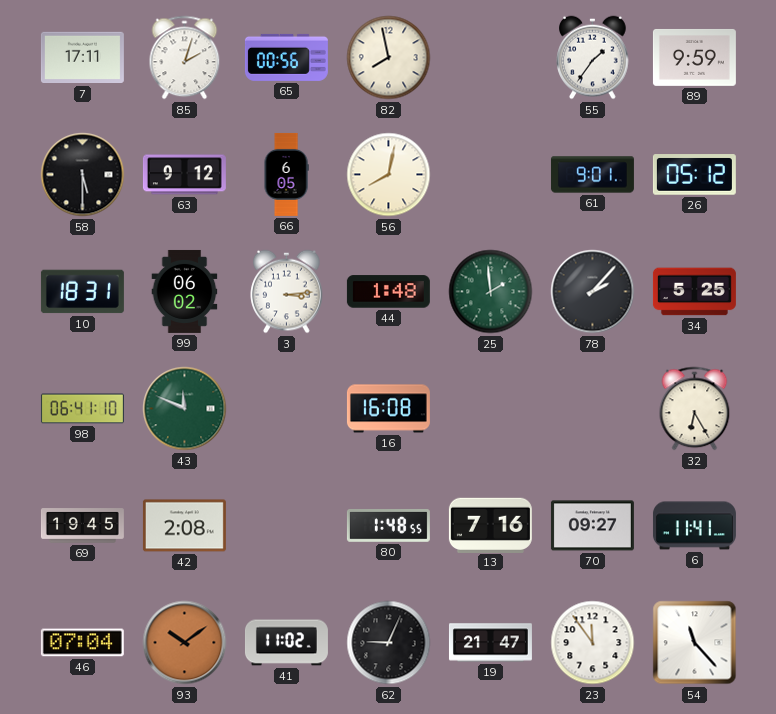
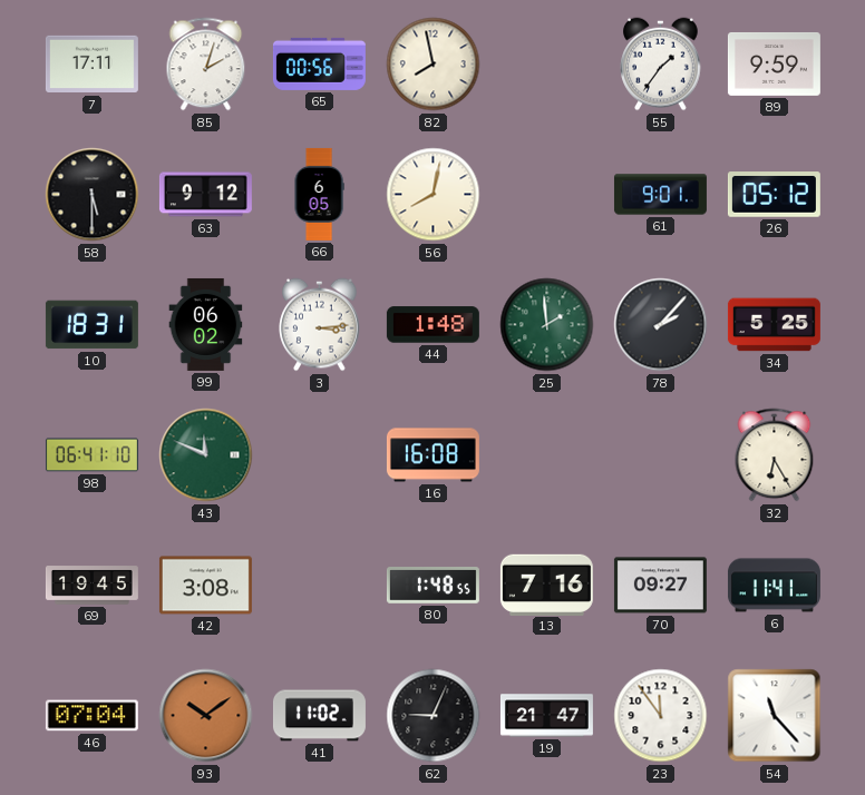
42: 2:08 -> 3:08
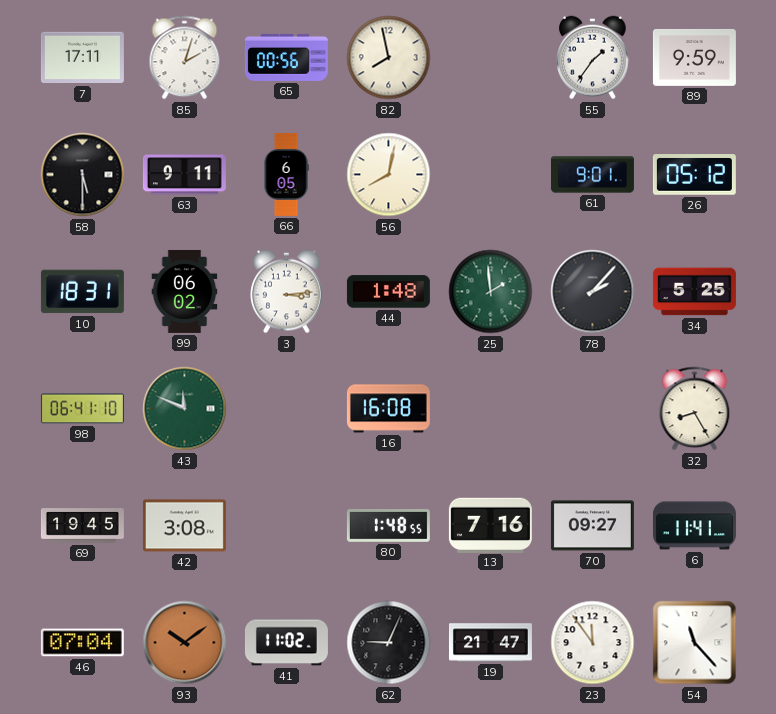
63: 9:12 -> 9:11
32: 6:25 -> 8:25
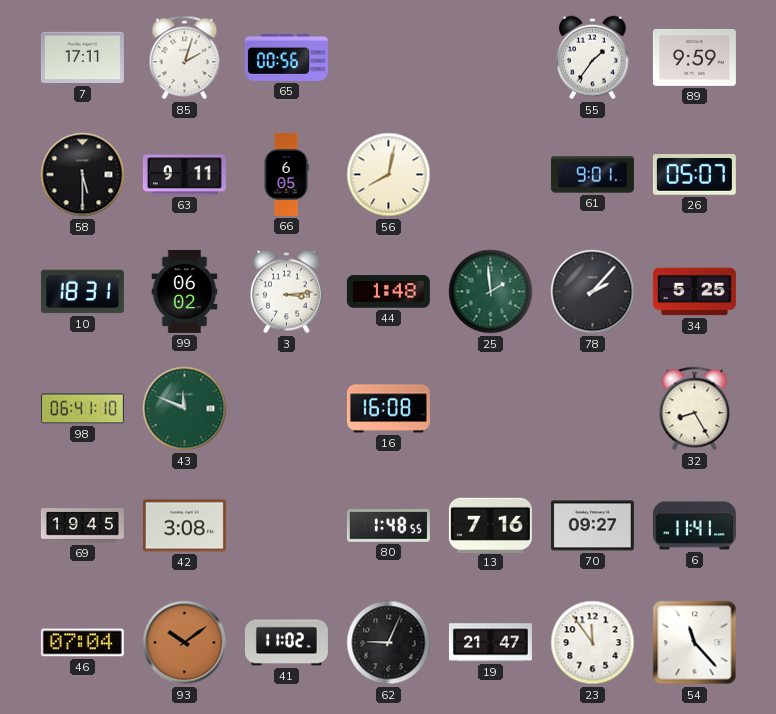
82: 7:58 -> none
26: 05:12 -> 05:07
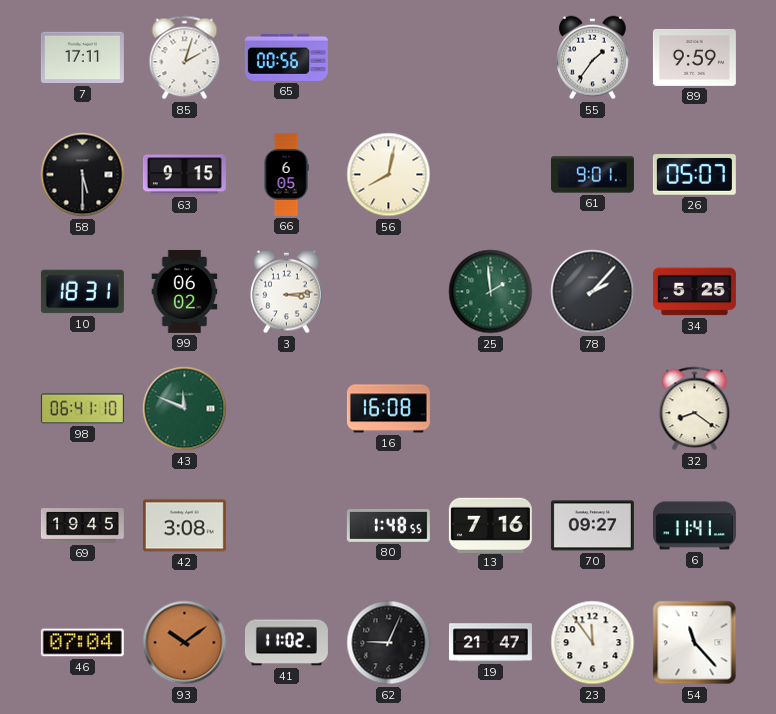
63: 9:11 -> 9:15
44: 1:48 -> none
32: 8:25 -> 8:21
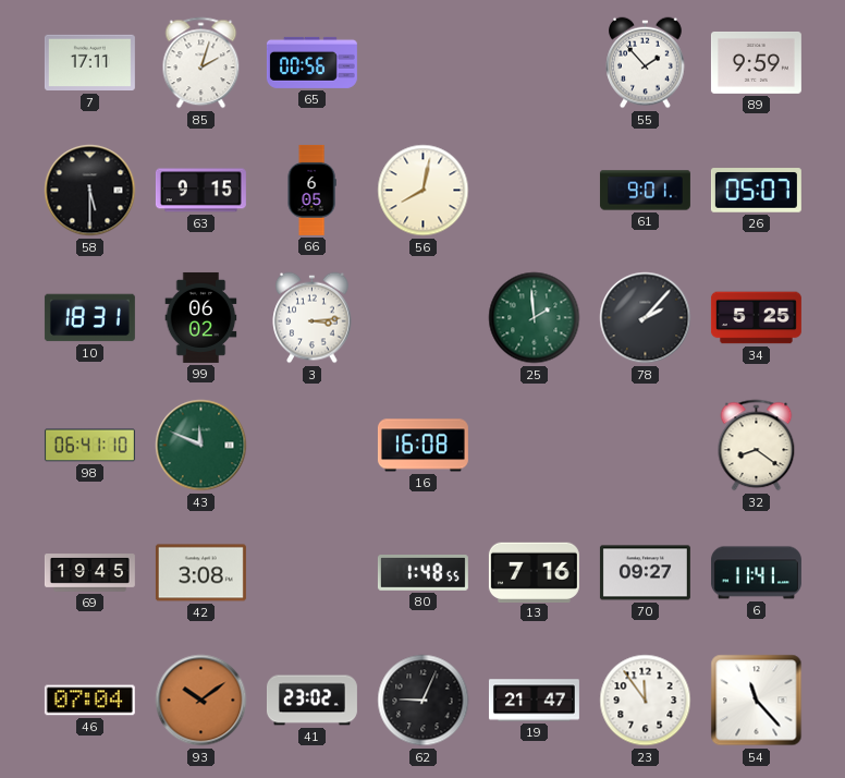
55: 1:36 -> 1:53
41: 11:02 -> 23:02
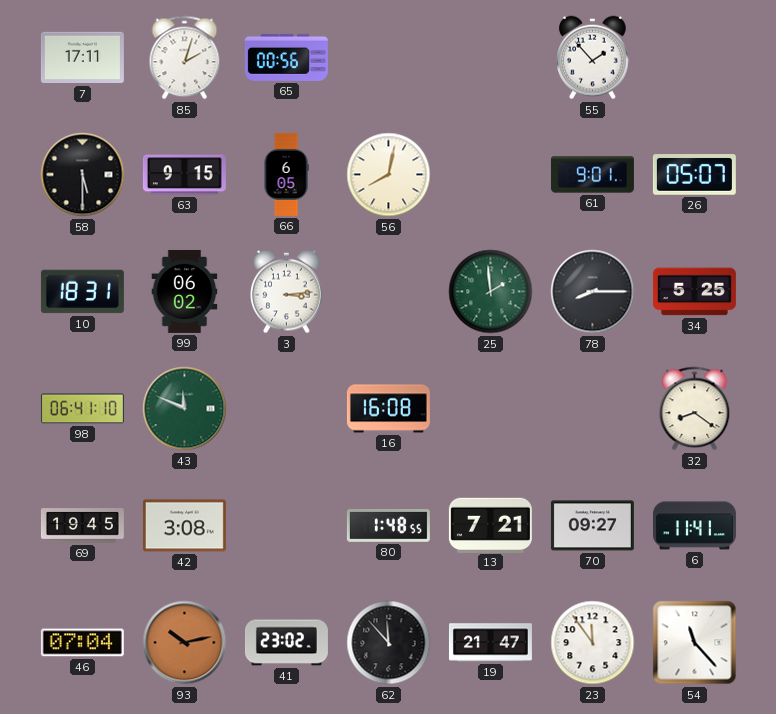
89: 9:59 -> none
78: 2:07 -> 8:15
13: 7:16 -> 7:21
93: 10:09 -> 10:13
62: 9:04 -> 11:53
